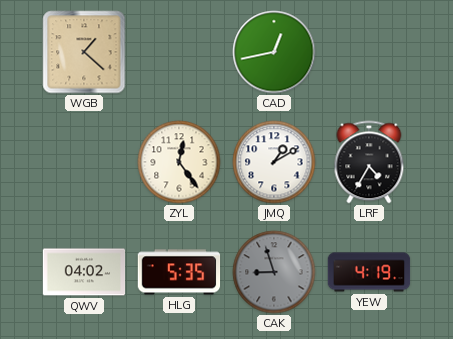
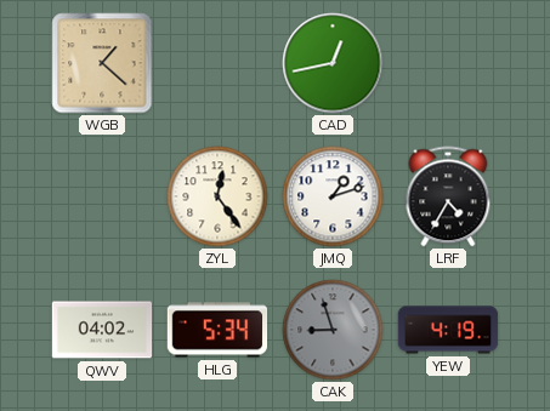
JMQ: 1:10 -> 1:12
HLG: 5:35 -> 5:34
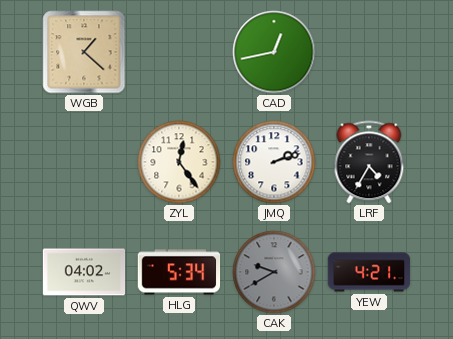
JMQ: 1:12 -> 2:12
CAK: 8:57 -> 9:40
YEW: 4:19 -> 4:21
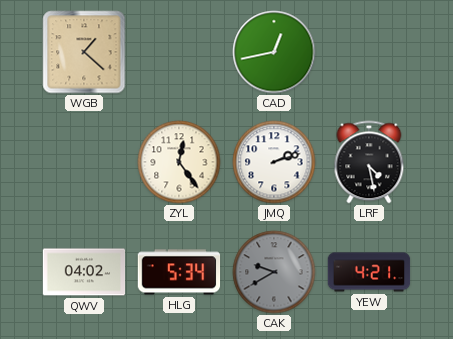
LRF: 4:35 -> 4:28
